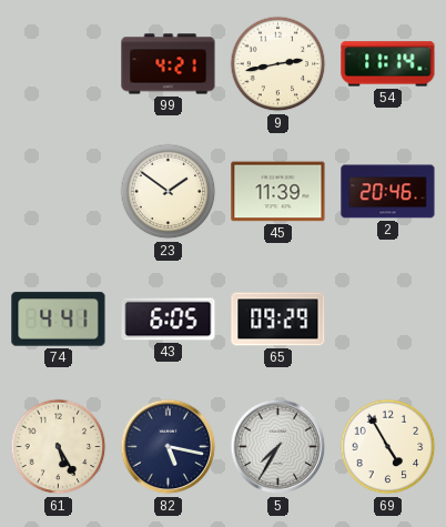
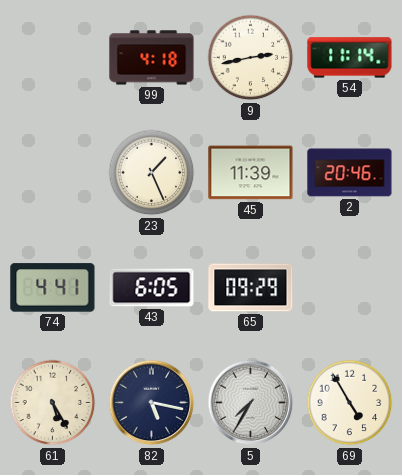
99: 4:21 -> 4:18
23: 1:51 -> 1:26
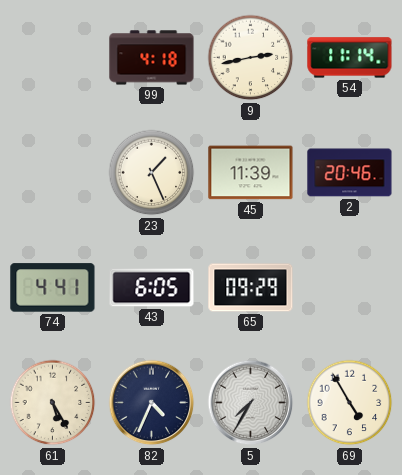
82: 5:17 -> 4:34
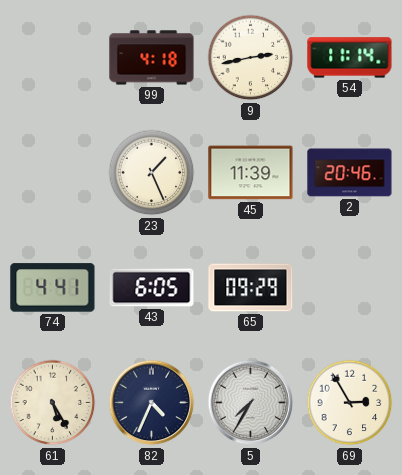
69: 4:55 -> 2:55
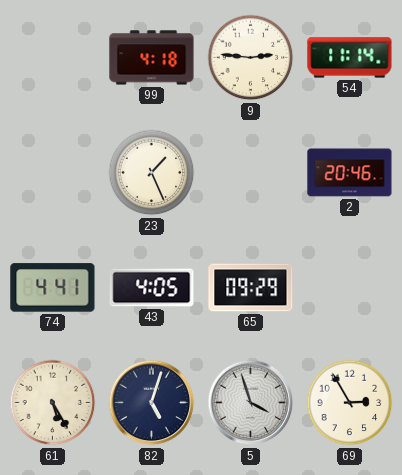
9: 2:43 -> 2:46
45: 11:39 -> none
43: 6:05 -> 4:05
82: 4:34 -> 5:03
5: 7:35 -> 3:57
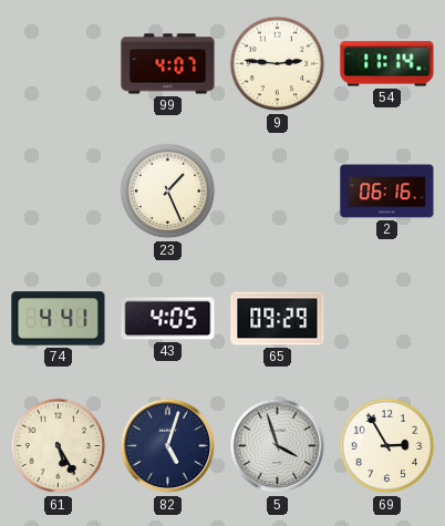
99: 4:18 -> 4:07
2: 20:46 -> 06:16
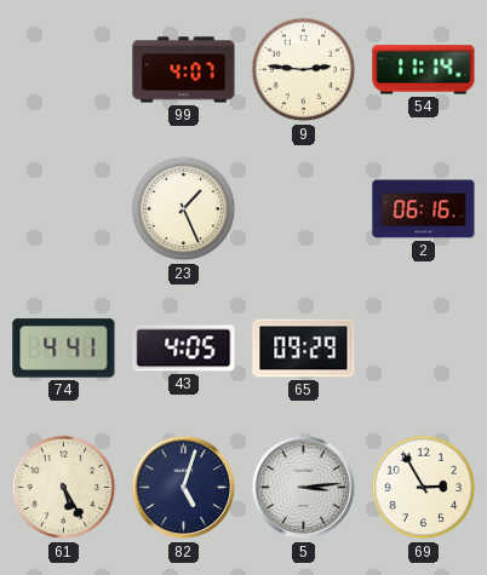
5: 3:57 -> 3:14
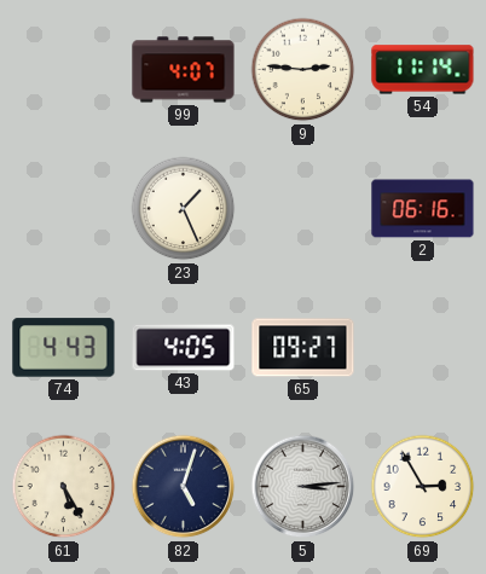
74: 4:41 -> 4:43
65: 09:29 -> 09:27
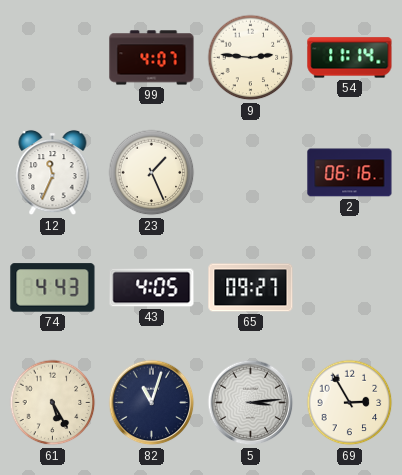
12: none -> 11:34
82: 5:03 -> 11:03
